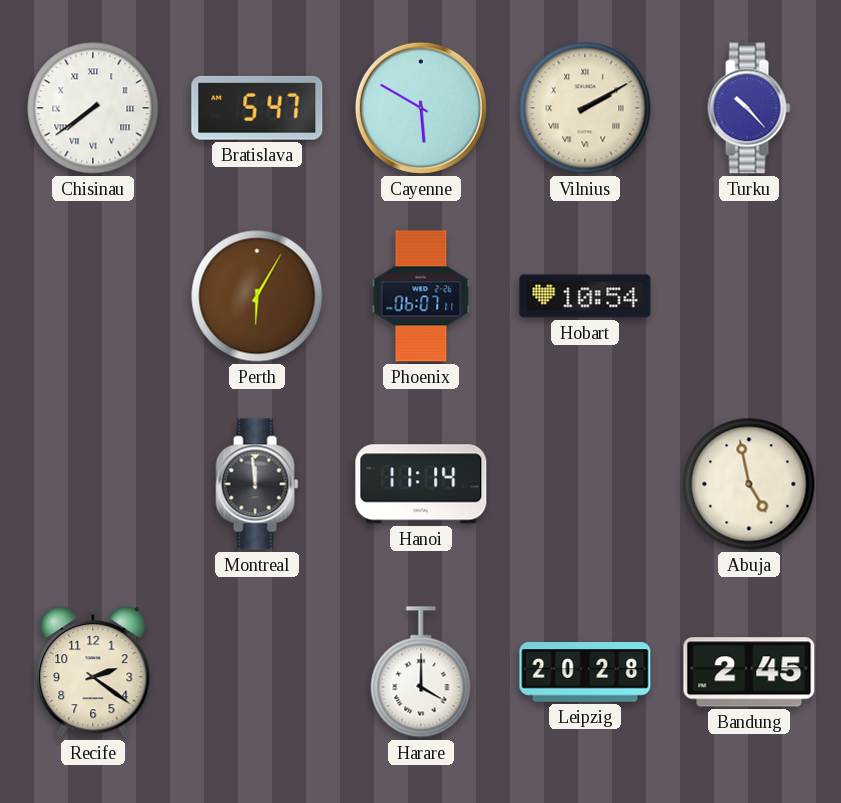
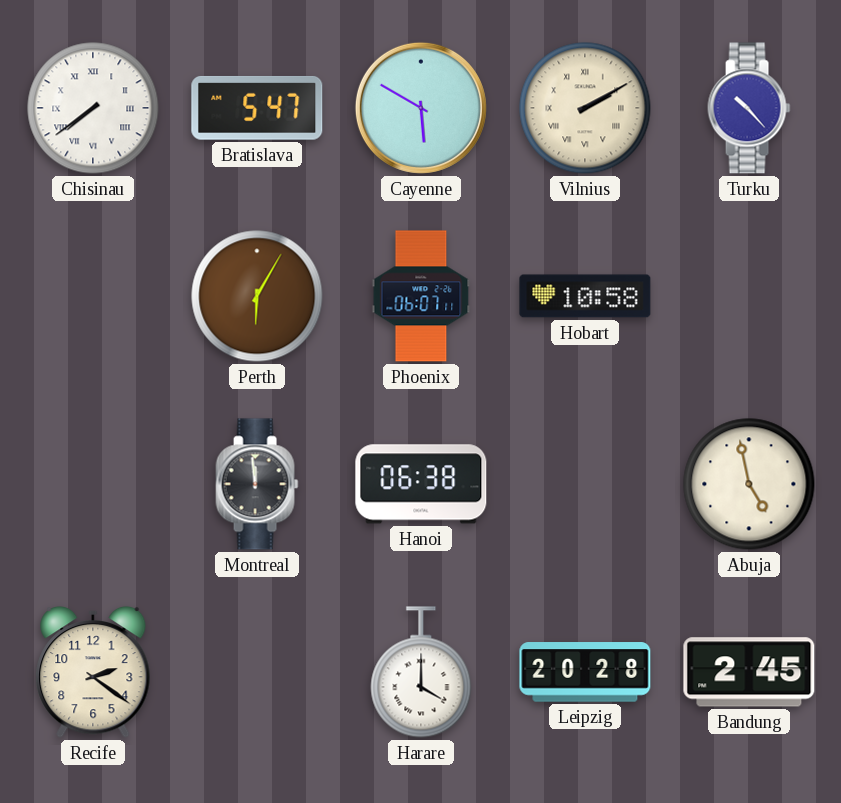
Hobart: 10:54 -> 10:58
Hanoi: 11:14 -> 06:38
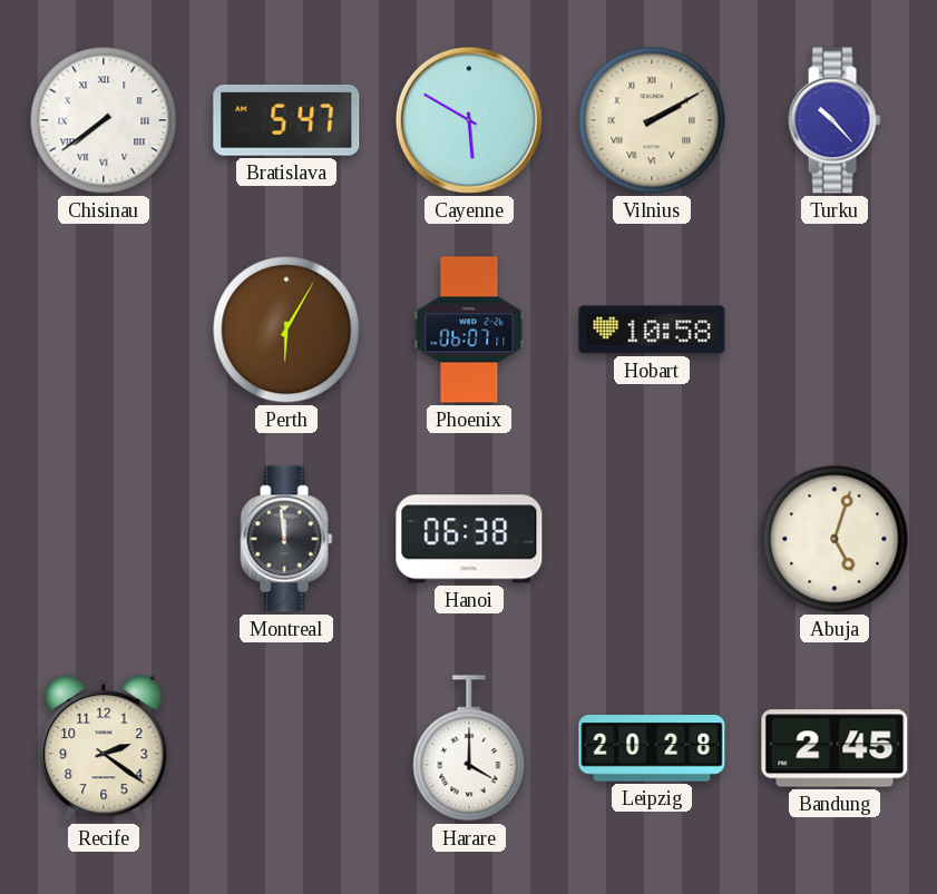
Abuja: 4:58 -> 5:03
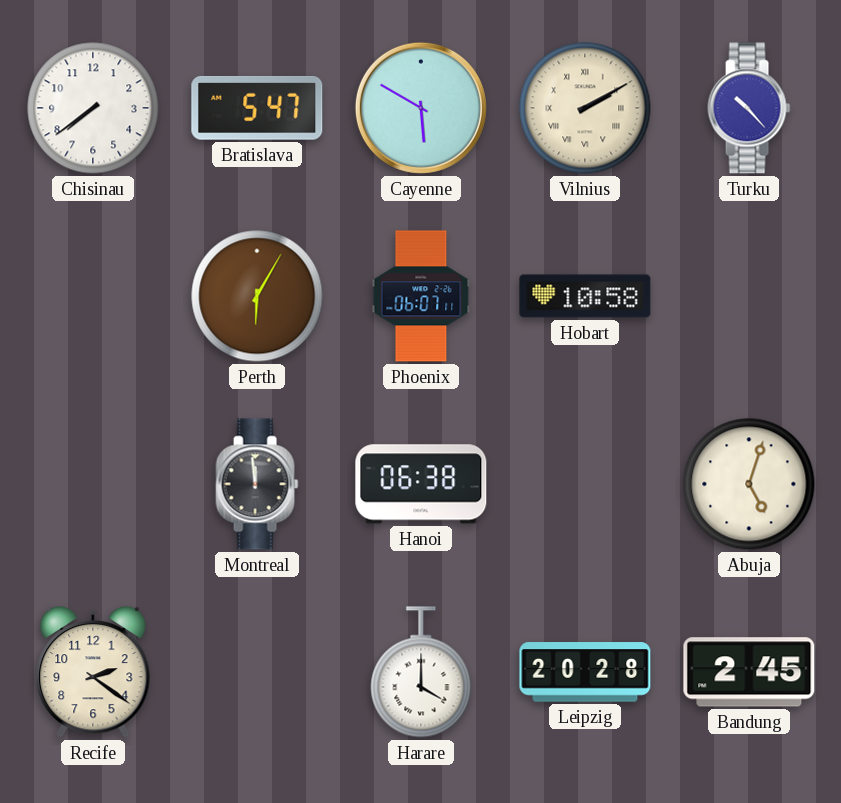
Chisinau numerals: Roman -> Arabic
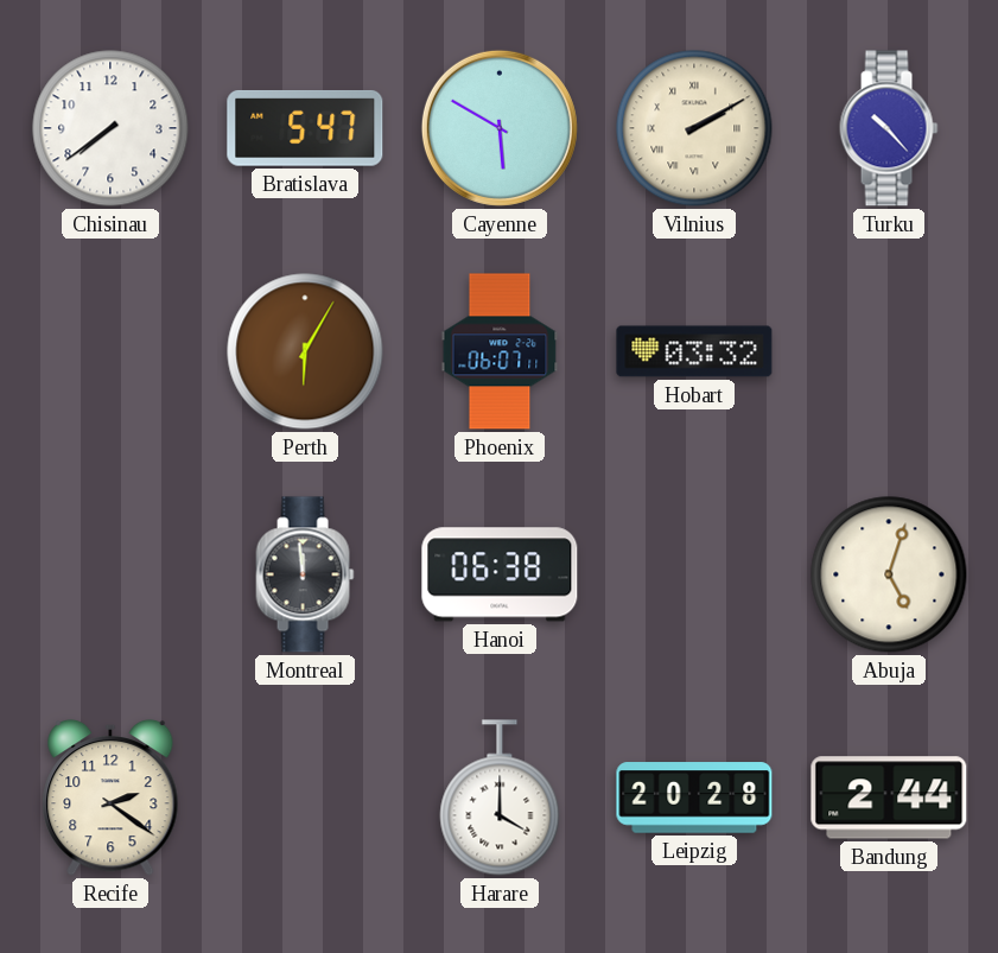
Hobart: 10:58 -> 03:32
Bandung: 2:45 -> 2:44
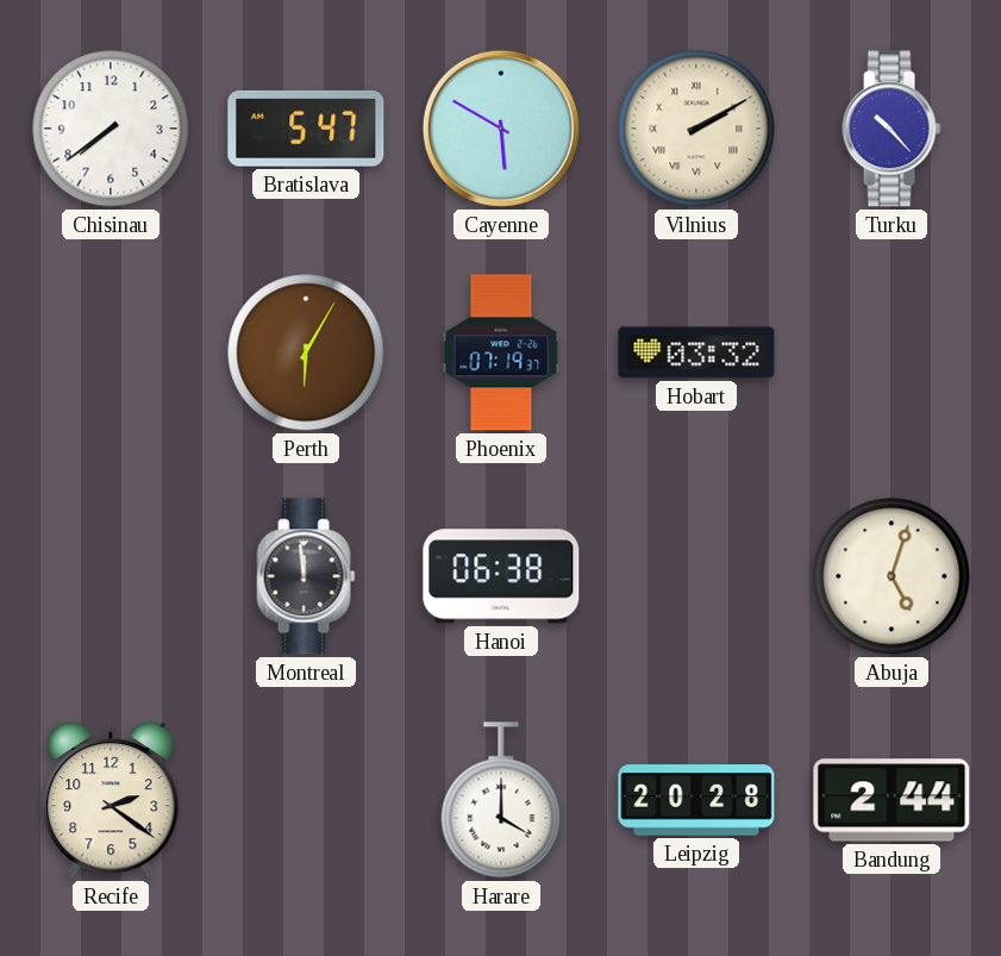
Phoenix: 06:07 -> 07:19
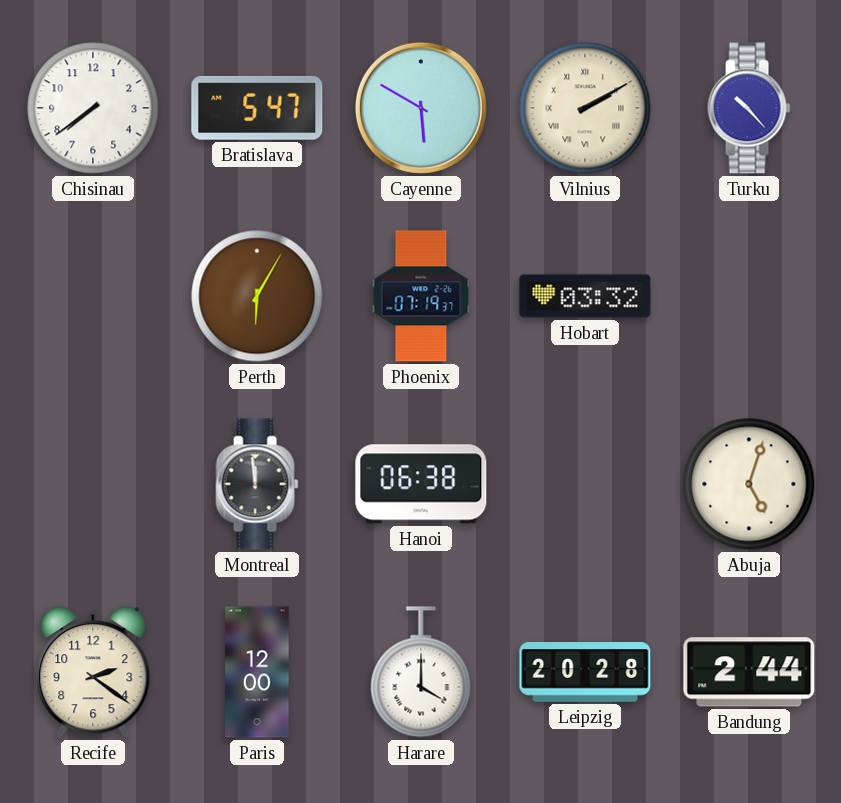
Paris: none -> 12:00
